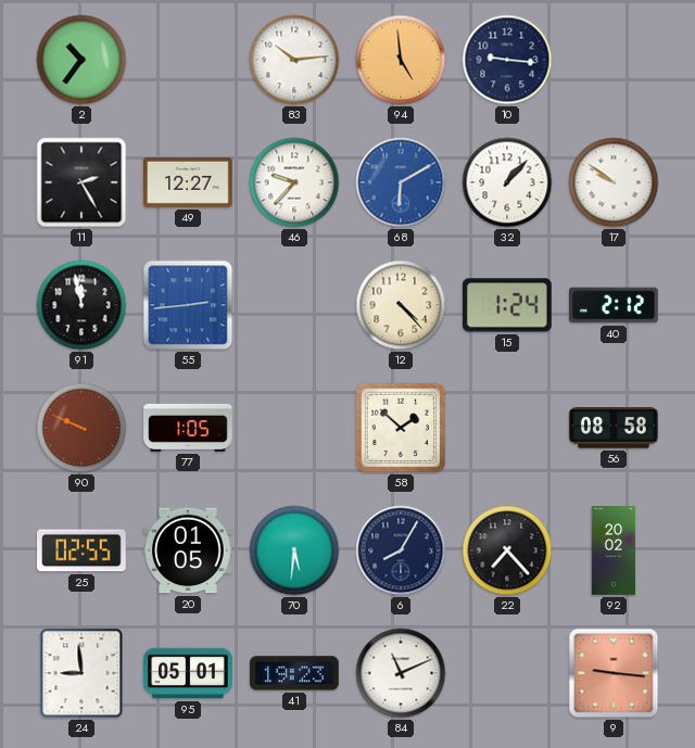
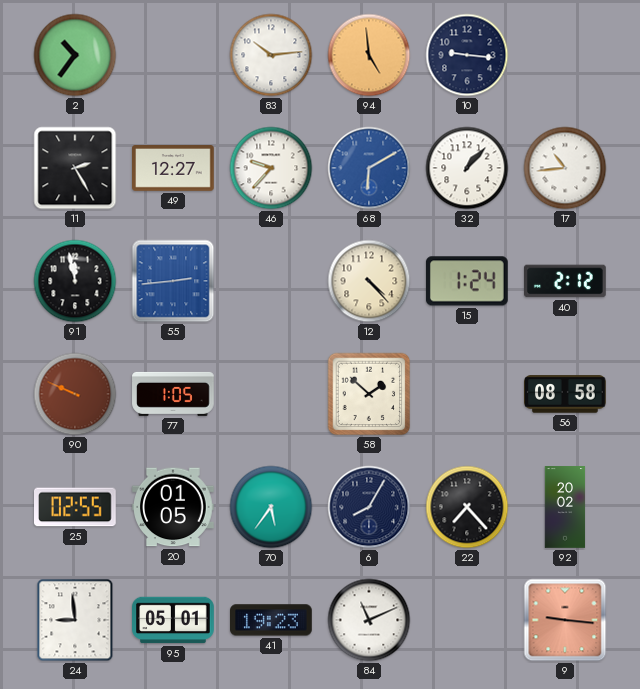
17: 9:51 -> 10:44
70: 5:31 -> 5:36
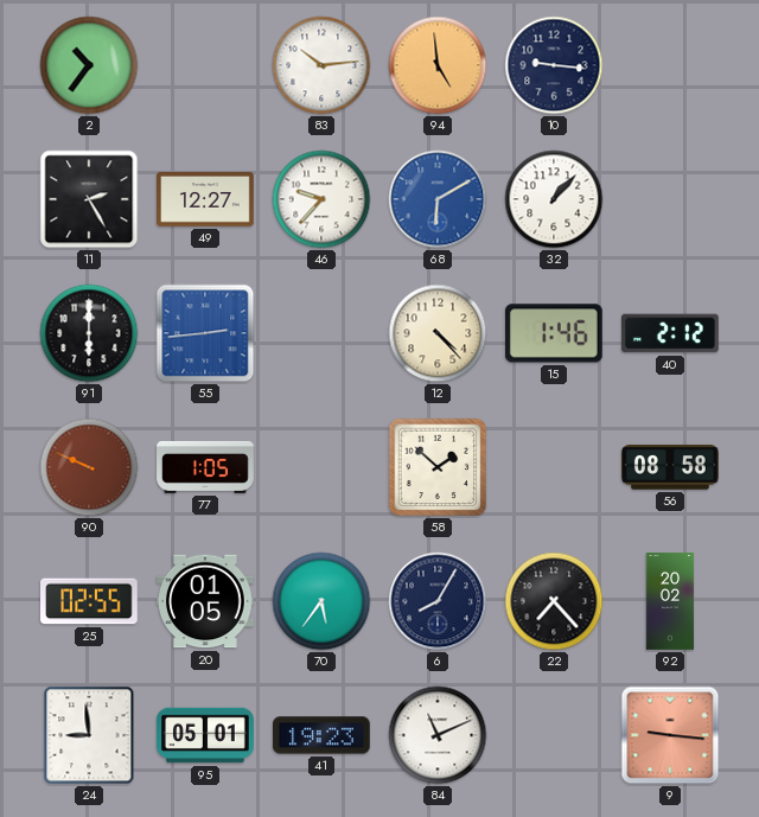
17: 10:44 -> none
91: 11:58 -> 6:00
15: 1:24 -> 1:46
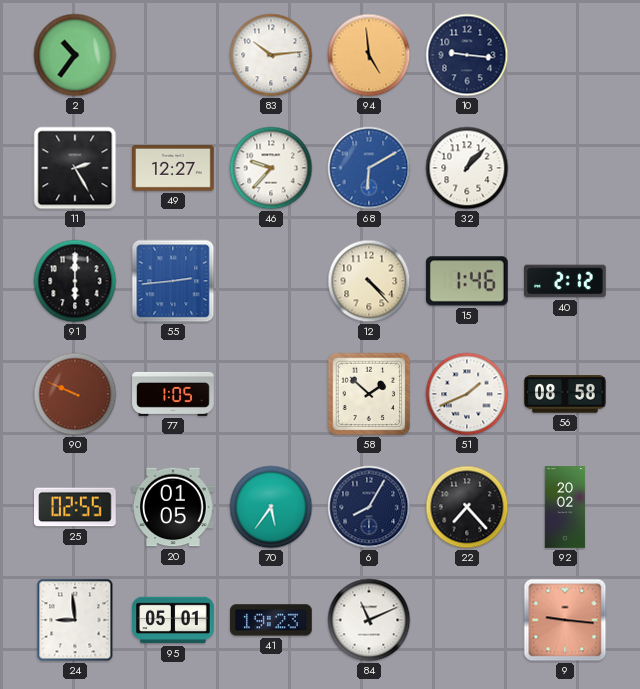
51: none -> 1:41
